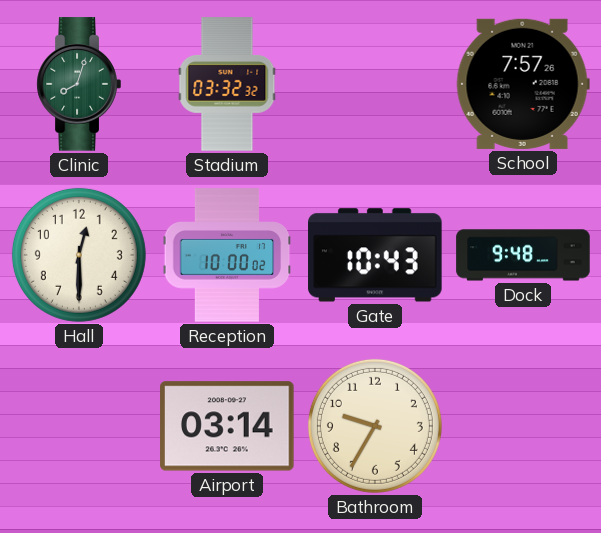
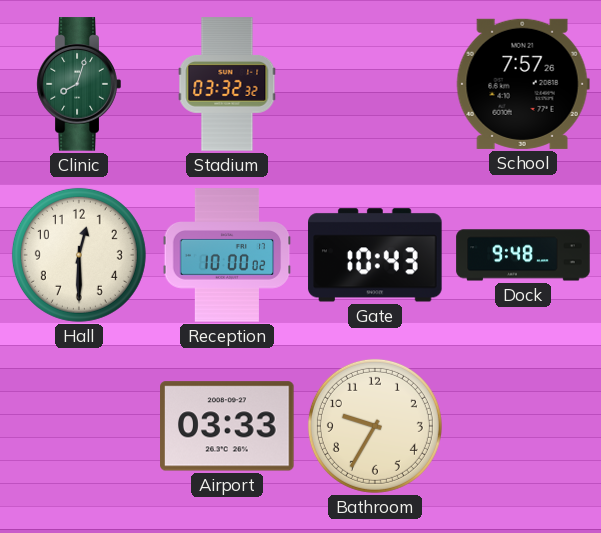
Airport: 03:14 -> 03:33
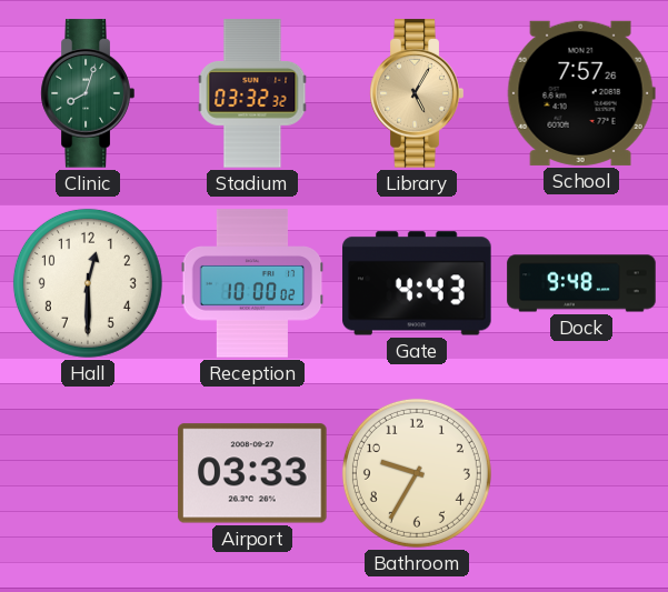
Library: none -> 5:05
Gate: 10:43 -> 4:43
